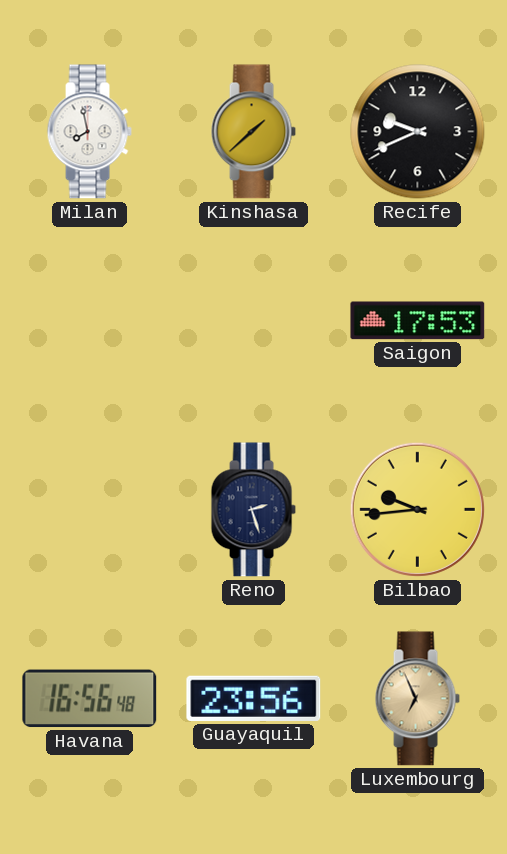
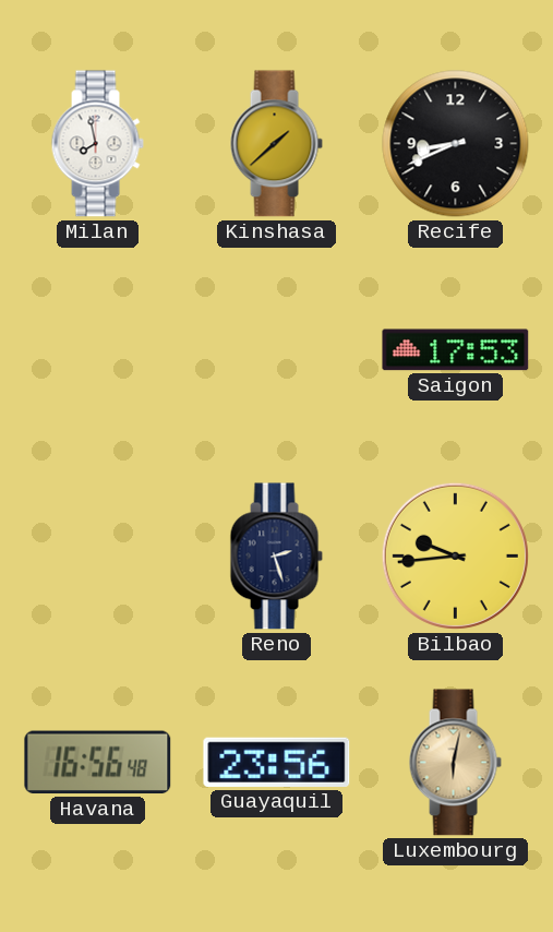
Recife: 9:41 -> 8:41
Luxembourg: 6:56 -> 6:02
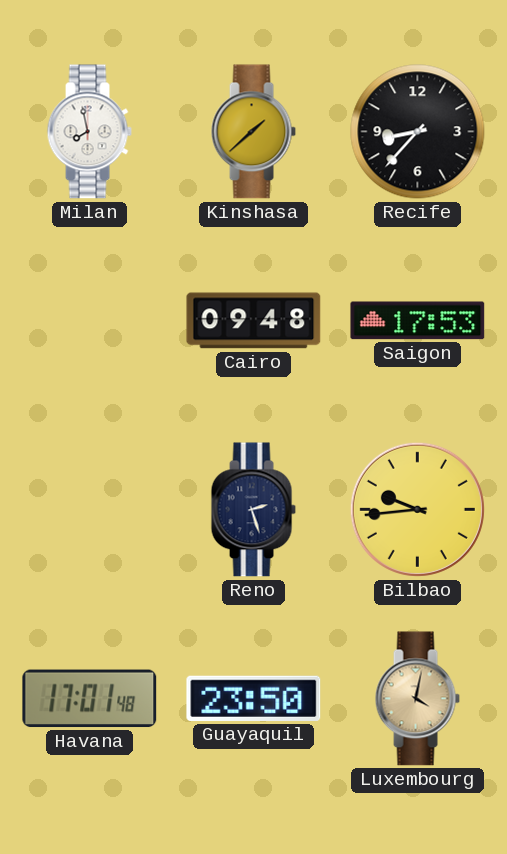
Recife: 8:41 -> 8:37
Cairo: none -> 09:48
Havana: 16:56 -> 17:01
Guayaquil: 23:56 -> 23:50
Luxembourg: 6:02 -> 4:02
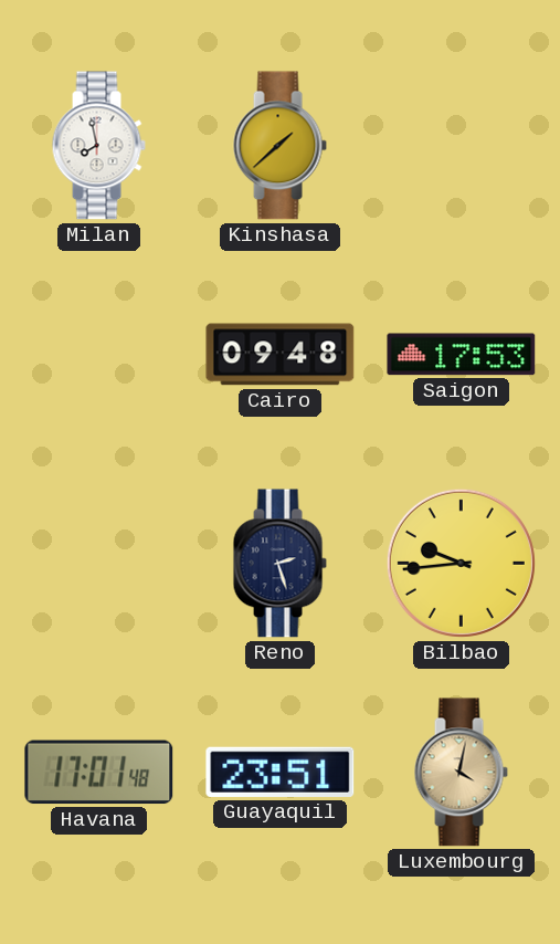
Recife: 8:37 -> none
Guayaquil: 23:50 -> 23:51
